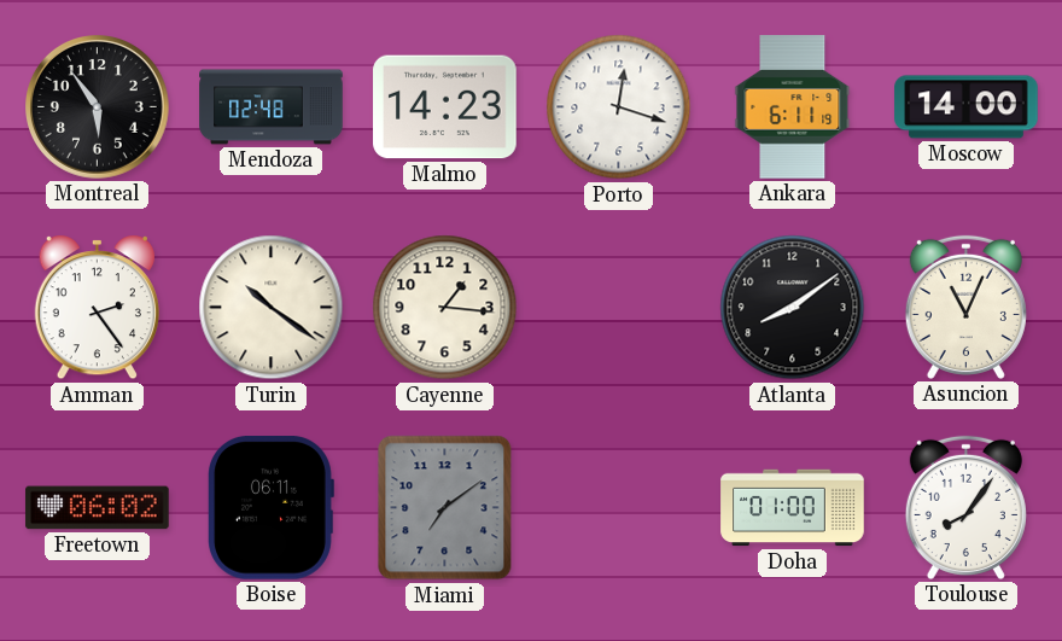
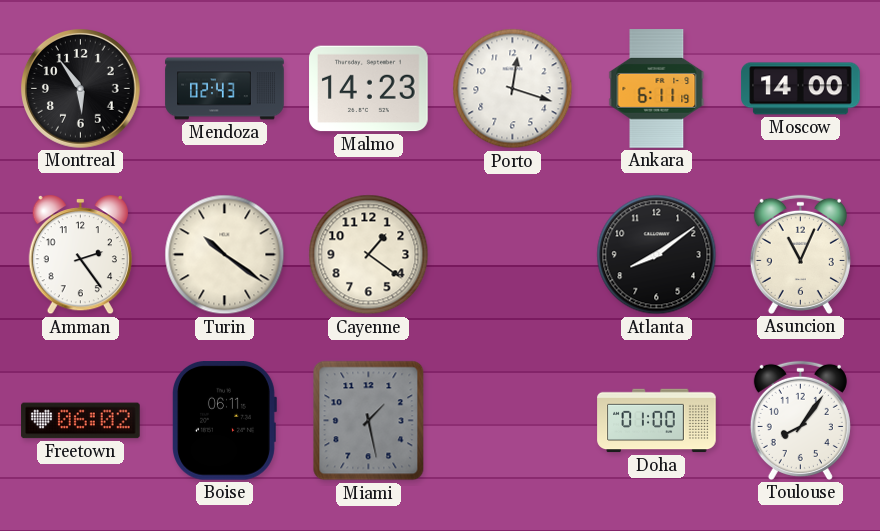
Mendoza: 02:48 -> 02:43
Cayenne: 1:16 -> 1:21
Miami: 7:09 -> 1:28
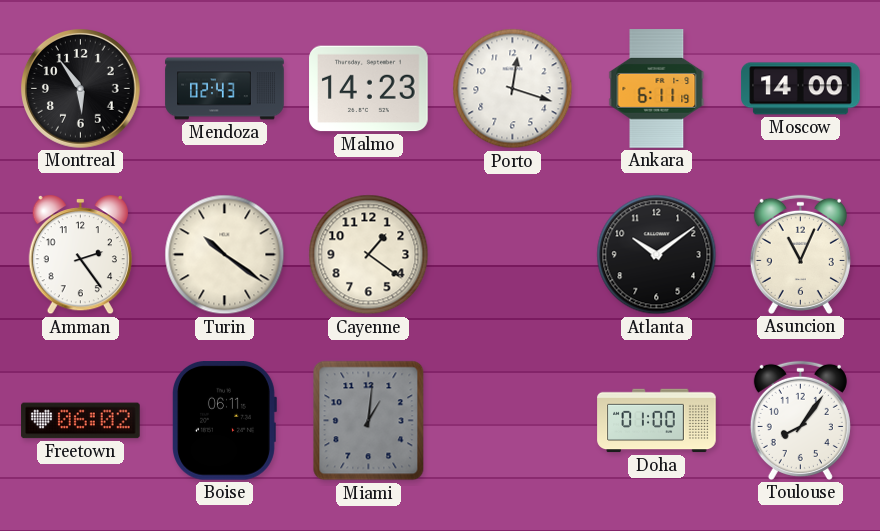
Atlanta: 8:09 -> 10:09
Miami: 1:28 -> 1:01
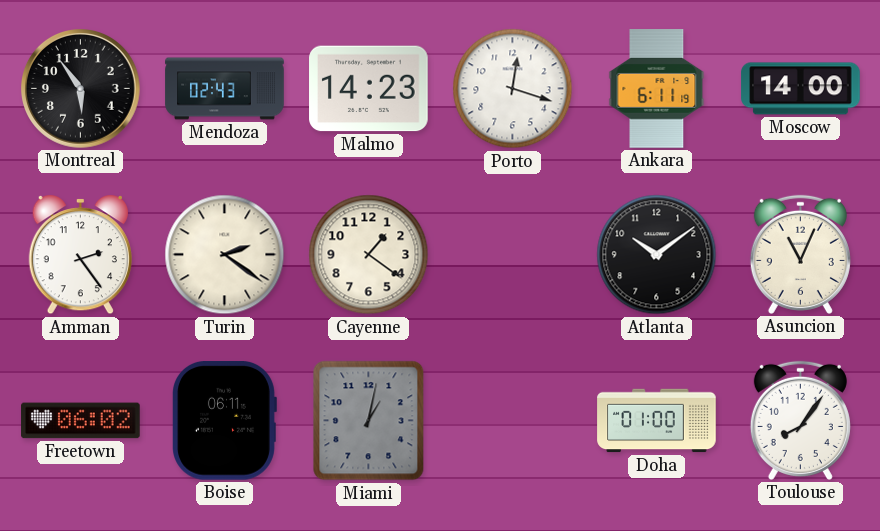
Turin: 10:21 -> 2:21
Miami: 1:01 -> 1:02
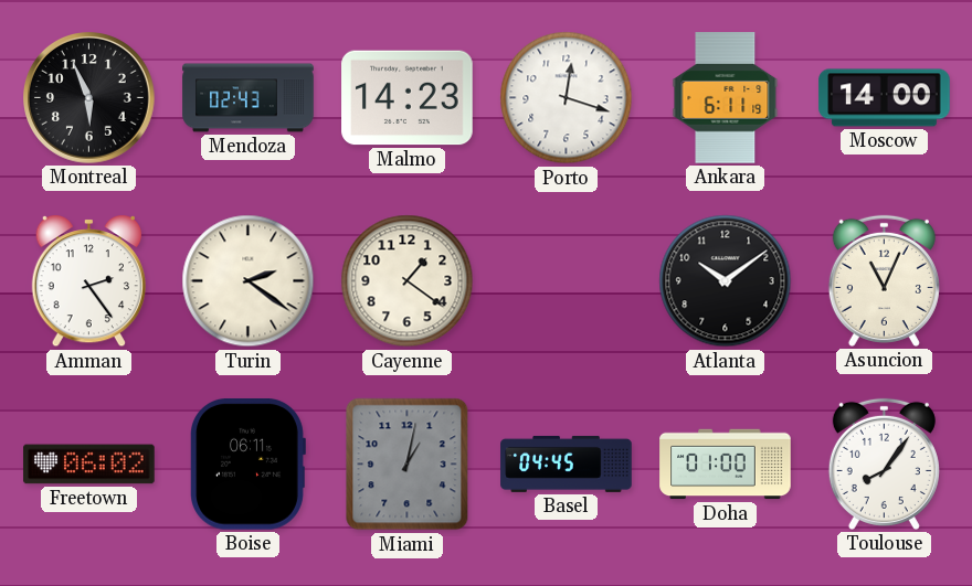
Montreal: 5:54 -> 5:56
Basel: none -> 04:45
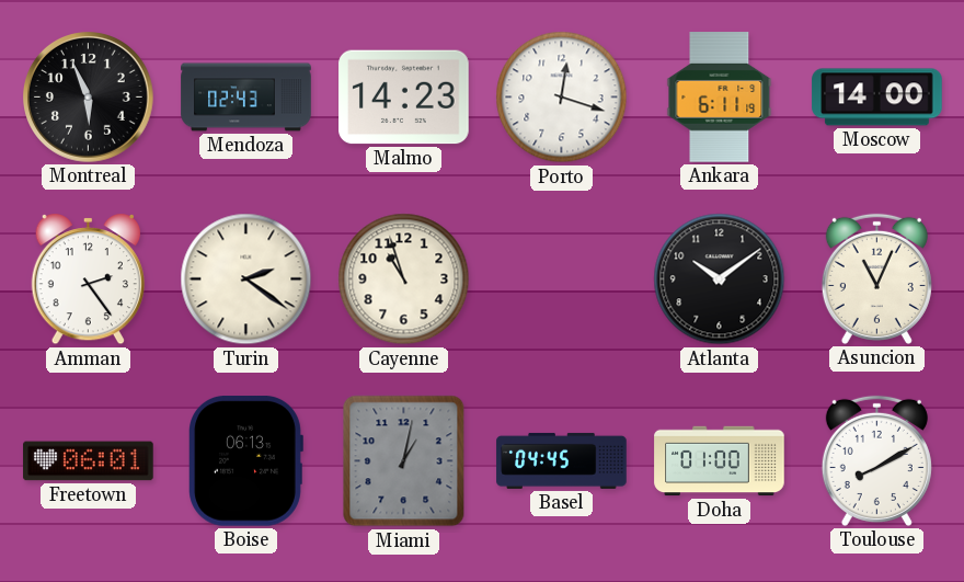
Cayenne: 1:21 -> 10:57
Freetown: 06:02 -> 06:01
Boise: 06:11 -> 06:13
Toulouse: 8:06 -> 8:10
